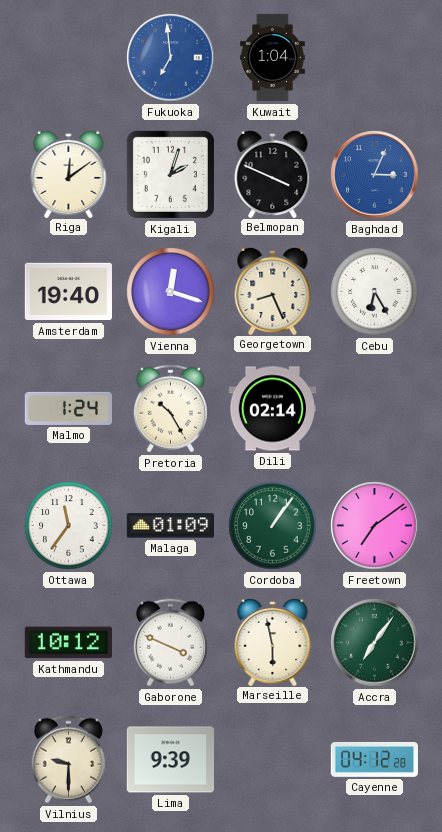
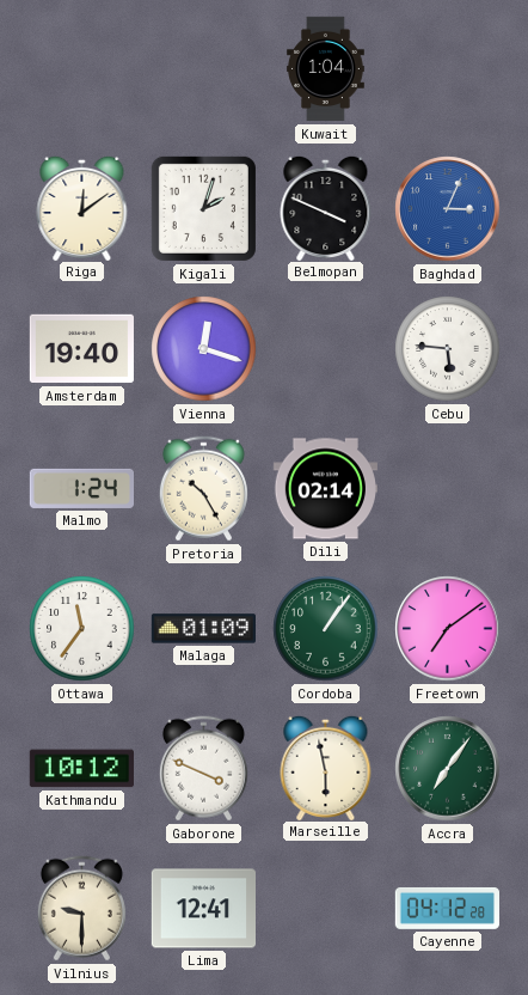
Fukuoka: 6:59 -> none
Georgetown: 8:26 -> none
Cebu: 6:25 -> 5:46
Lima: 9:39 -> 12:41
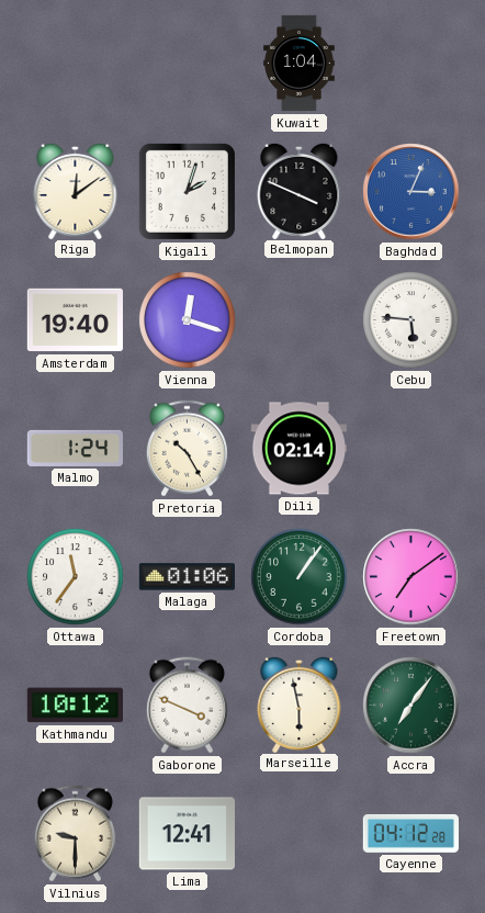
Malaga: 01:09 -> 01:06
